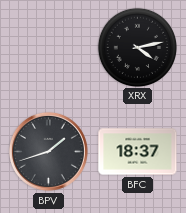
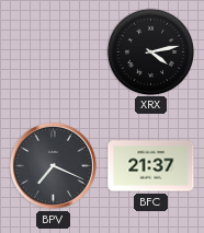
BPV: 1:42 -> 7:19
BFC: 18:37 -> 21:37
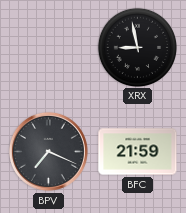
XRX: 4:13 -> 8:58
BFC: 21:37 -> 21:59
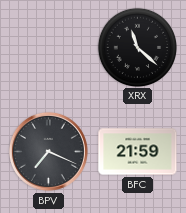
XRX: 8:58 -> 11:22
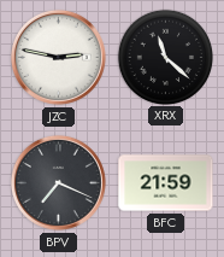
JZC: none -> 2:47
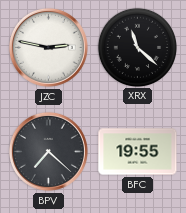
BPV: 7:19 -> 7:22
BFC: 21:59 -> 19:55
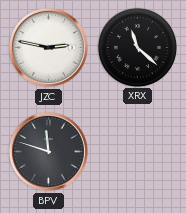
BPV: 7:22 -> 11:48
BFC: 19:55 -> none
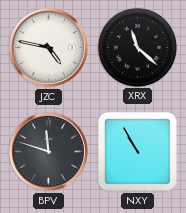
JZC: 2:47 -> 4:47
NXY: none -> 10:55
